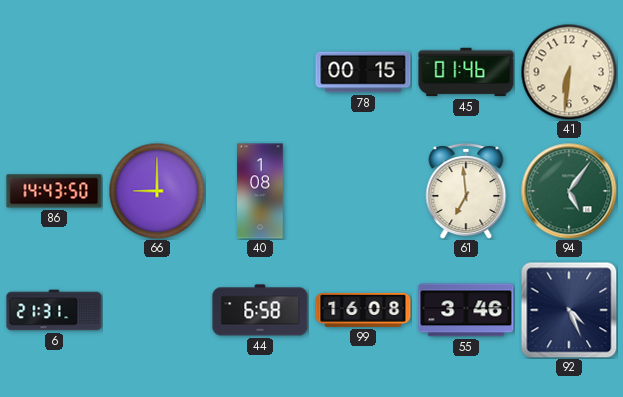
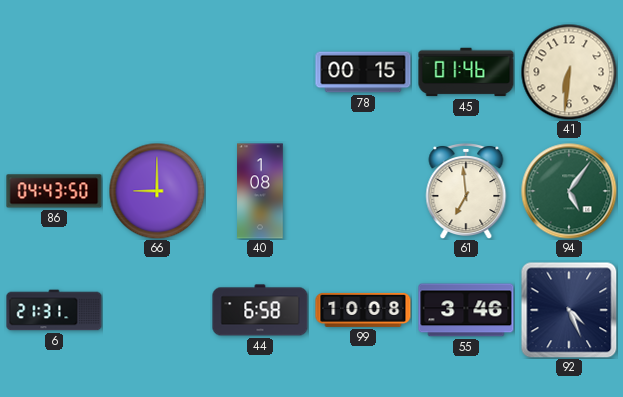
86: 14:43 -> 04:43
99: 16:08 -> 10:08
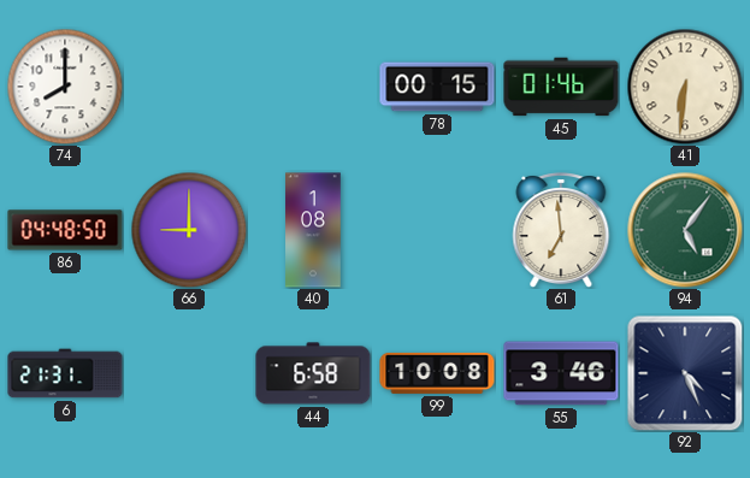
74: none -> 8:00
86: 04:43 -> 04:48
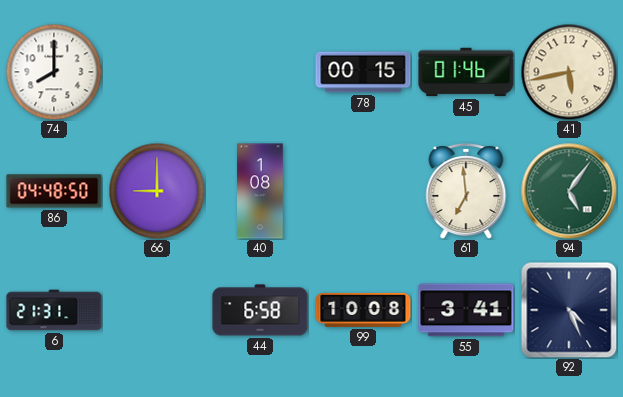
41: 6:31 -> 5:43
55: 3:46 -> 3:41
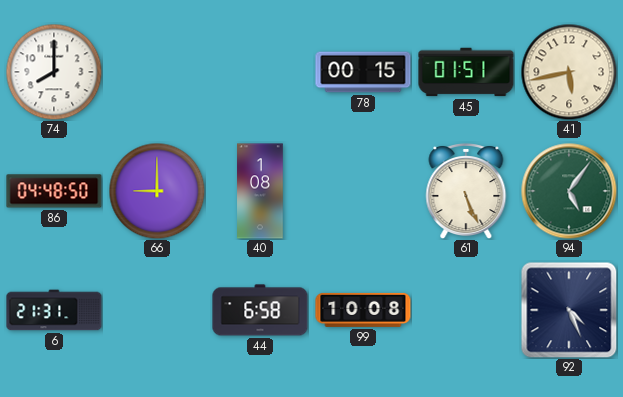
45: 01:46 -> 01:51
61: 6:59 -> 5:26
55: 3:41 -> none
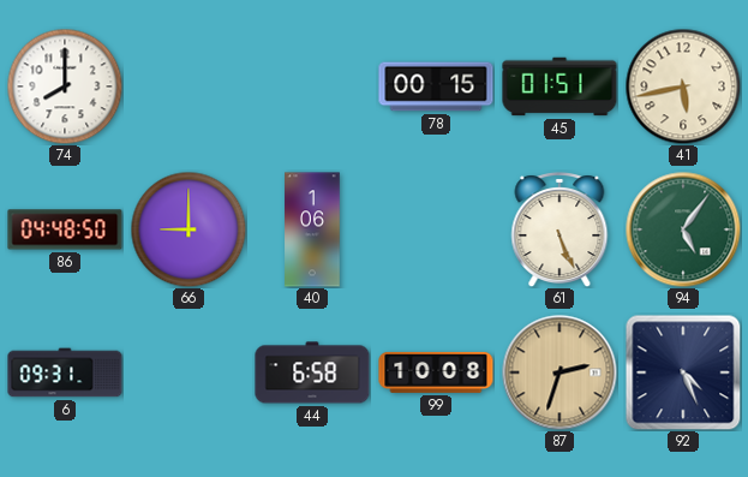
40: 1:08 -> 1:06
6: 21:31 -> 09:31
87: none -> 2:33
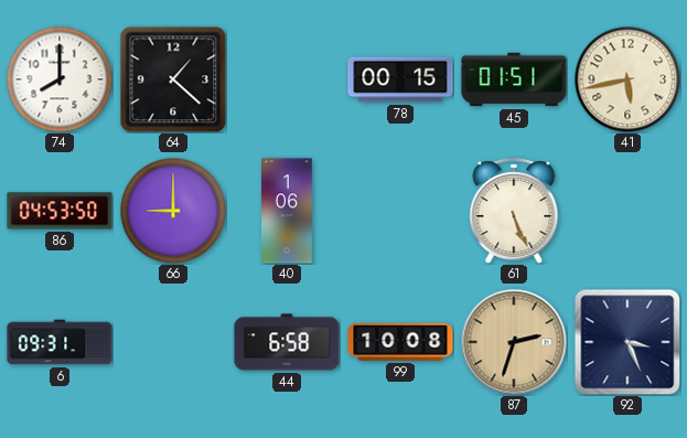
64: none -> 1:22
86: 04:48 -> 04:53
94: 5:06 -> none
92: 4:26 -> 3:26
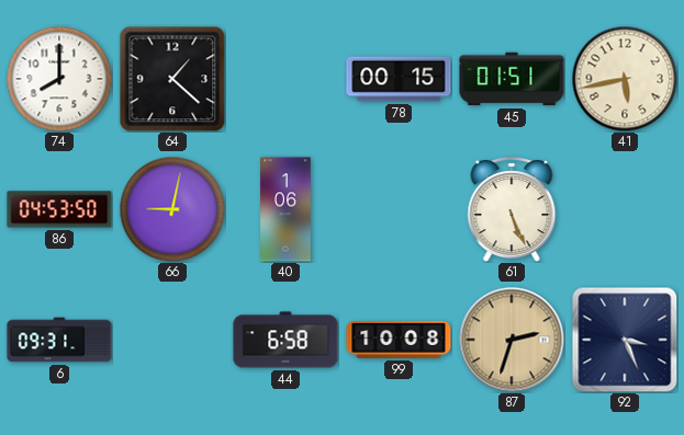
66: 9:00 -> 9:02
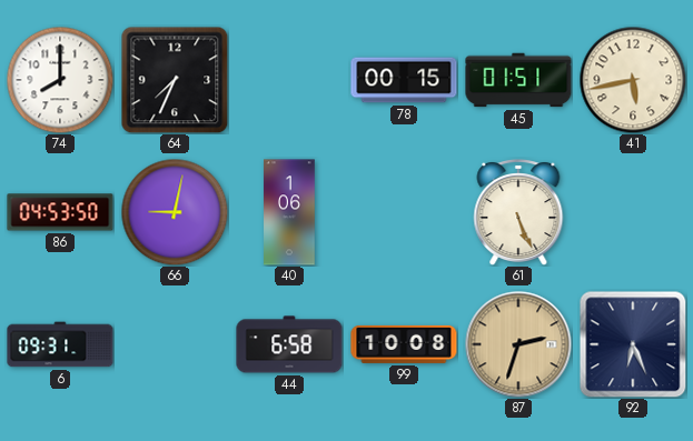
64: 1:22 -> 7:34
92: 3:26 -> 6:26
